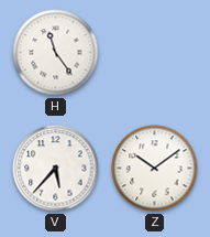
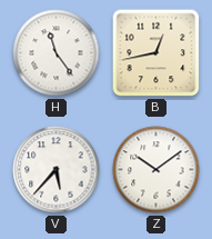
B: none -> 12:43
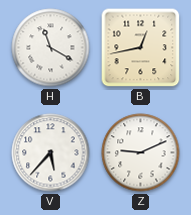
H: 11:24 -> 11:20
Z: 10:09 -> 9:11
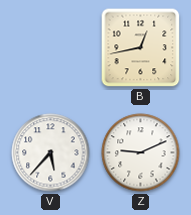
H: 11:20 -> none
